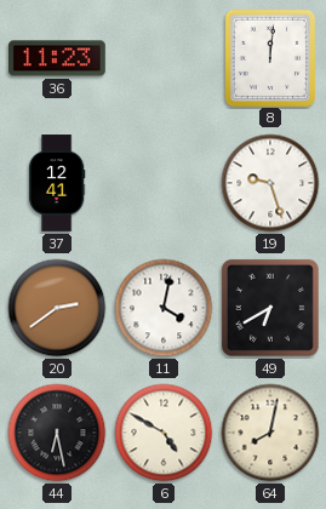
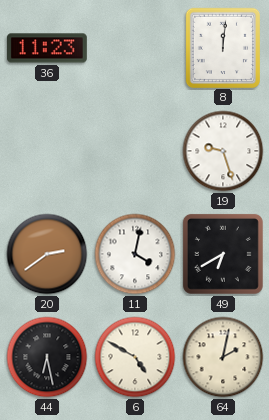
37: 12:41 -> none
64: 8:02 -> 2:02
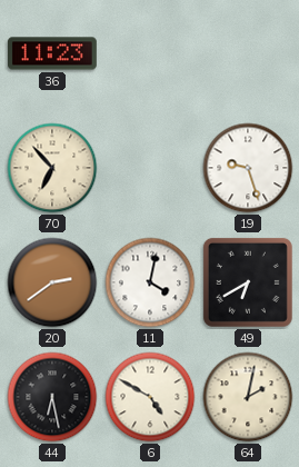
8: 12:01 -> none
70: none -> 6:53
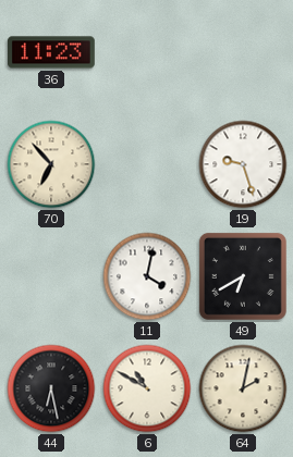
20: 2:39 -> none
6: 4:50 -> 10:50
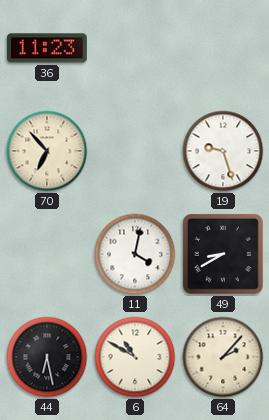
49: 6:40 -> 8:40
64: 2:02 -> 2:07
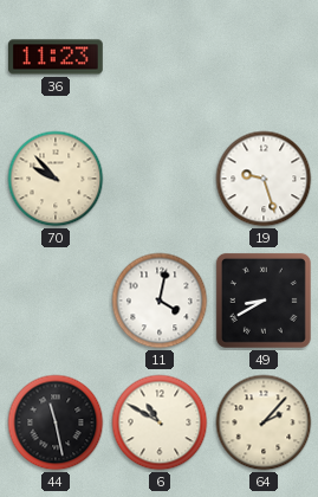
70: 6:53 -> 9:53
44: 6:28 -> 11:28
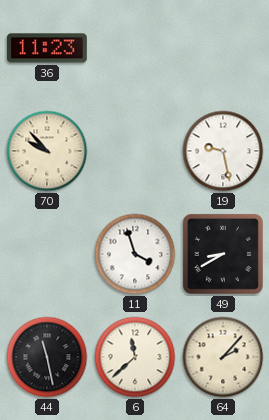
19: 9:27 -> 9:28
11: 4:02 -> 3:57
6: 10:50 -> 11:38
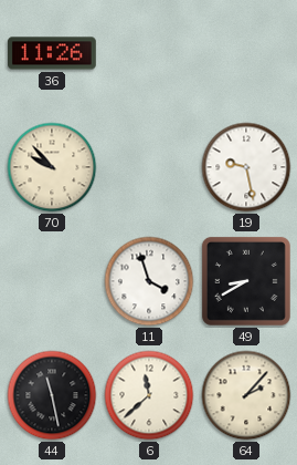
36: 11:23 -> 11:26
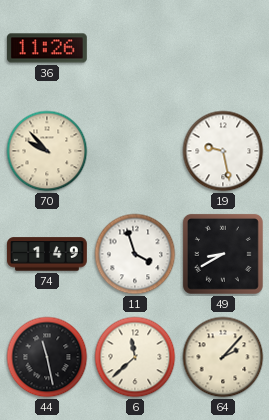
74: none -> 1:49
